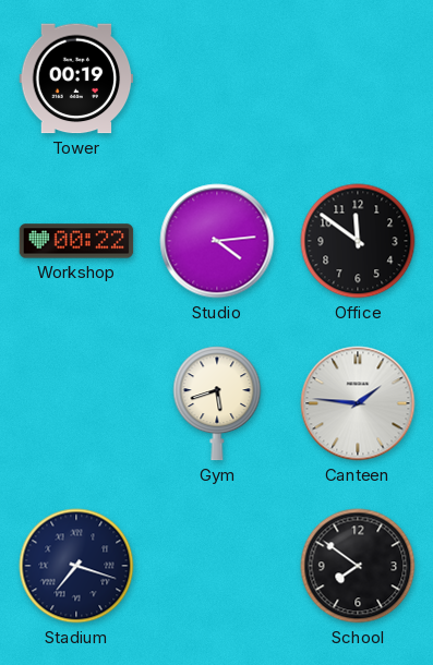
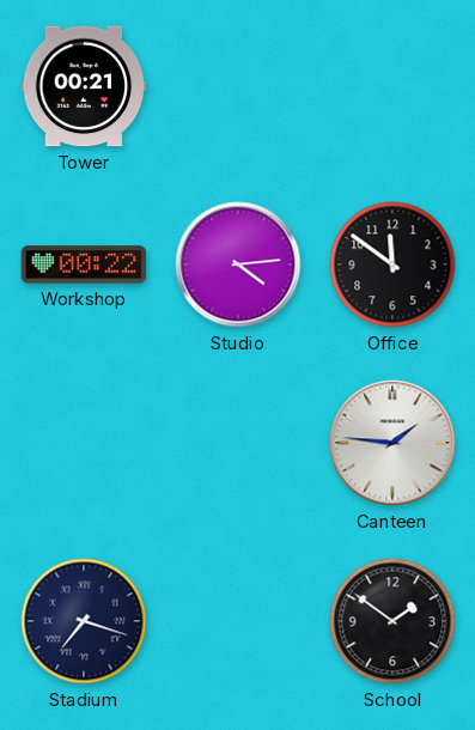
Tower: 00:19 -> 00:21
Gym: 5:42 -> none
School: 7:51 -> 1:51
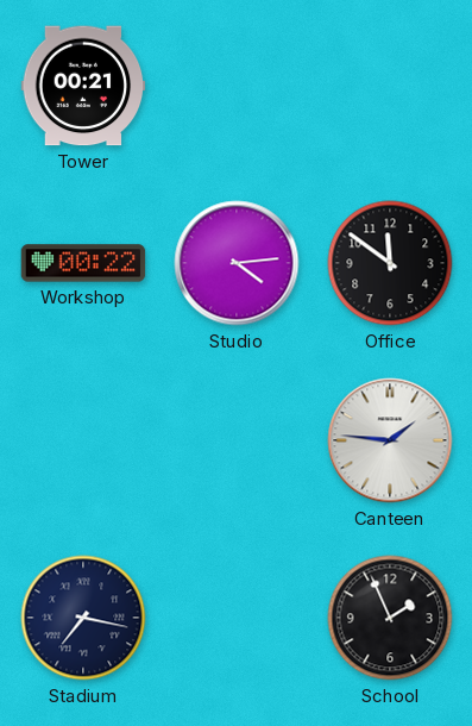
Stadium: 7:18 -> 7:17
School: 1:51 -> 1:56
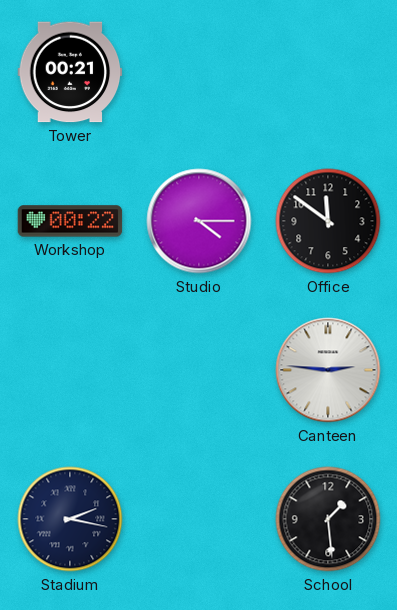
Studio: 4:14 -> 4:15
Canteen: 1:46 -> 2:46
Stadium: 7:17 -> 2:17
School: 1:56 -> 1:29
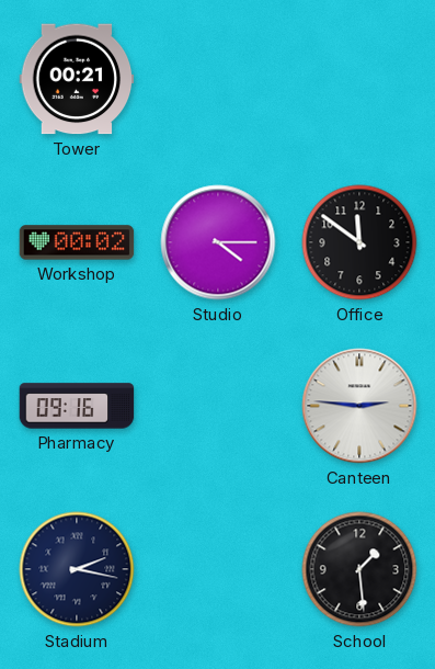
Workshop: 00:22 -> 00:02
Pharmacy: none -> 09:16
